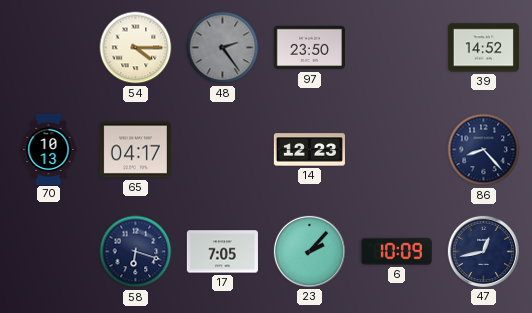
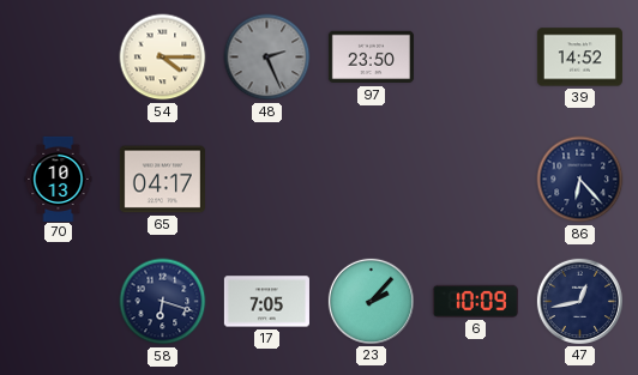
48: 2:24 -> 2:26
14: 12:23 -> none
86: 8:23 -> 6:23
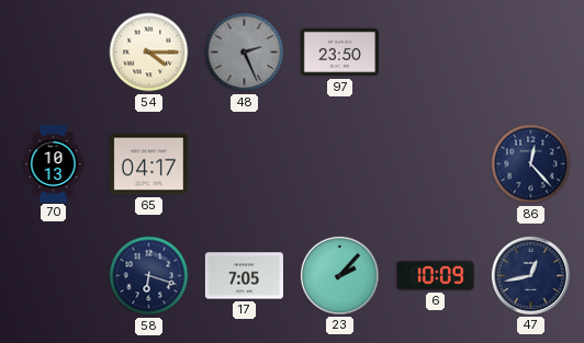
39: 14:52 -> none
86: 6:23 -> 12:23
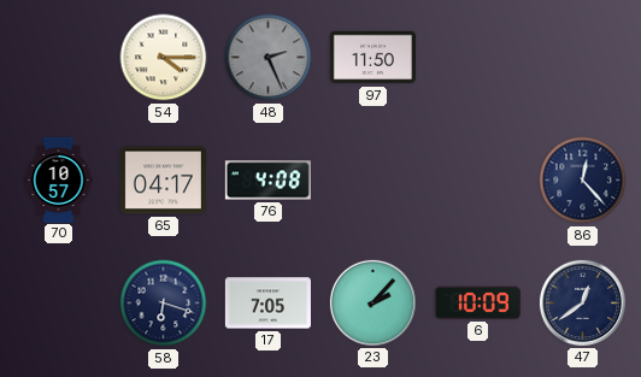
97: 23:50 -> 11:50
70: 10:13 -> 10:57
76: none -> 4:08
47: 12:43 -> 12:39
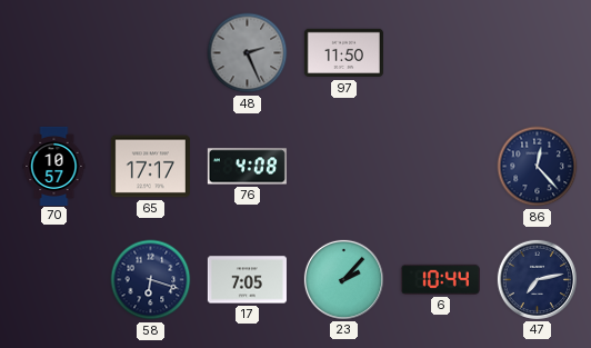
54: 4:15 -> none
65: 04:17 -> 17:17
6: 10:09 -> 10:44
47: 12:39 -> 7:13
